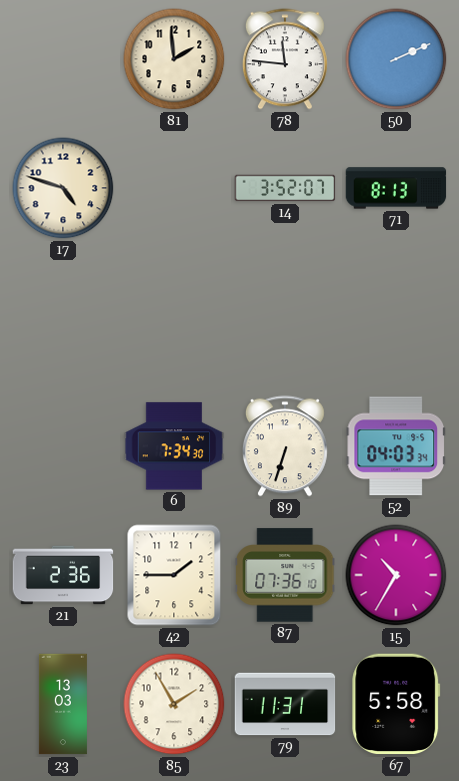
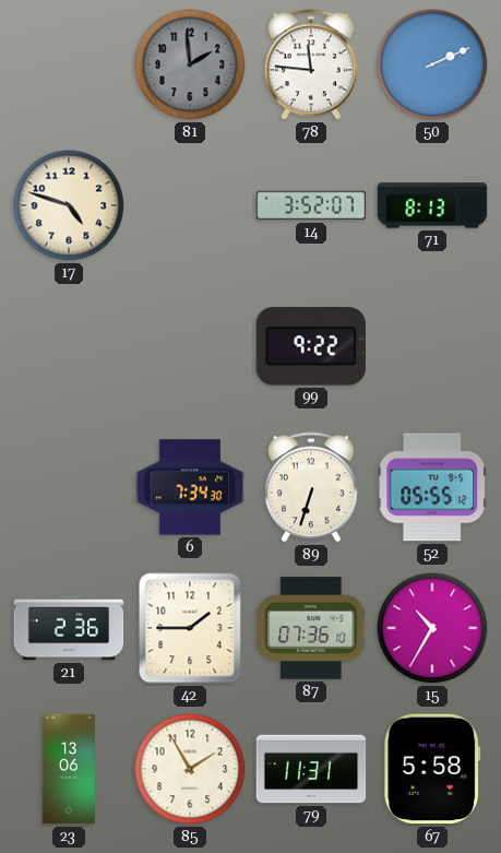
81 dial: cream -> grey
99: none -> 9:22
52: 04:03 -> 05:55
23: 13:03 -> 13:06
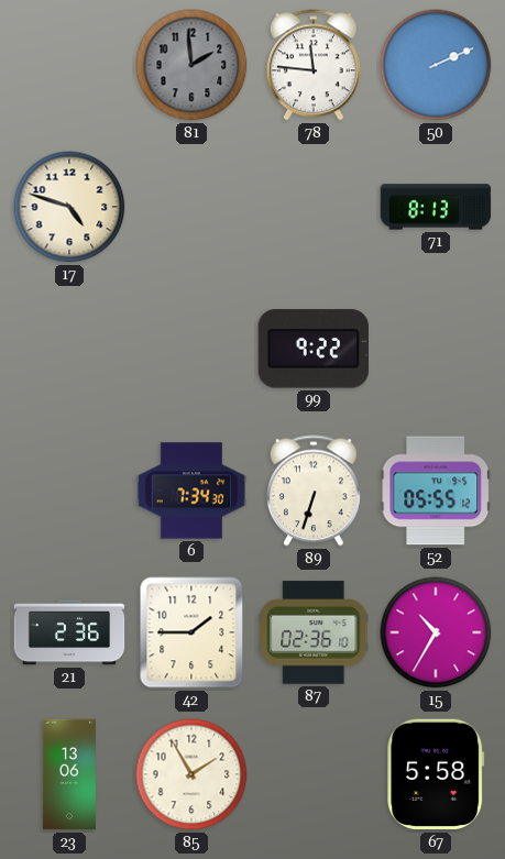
14: 3:52 -> none
87: 07:36 -> 02:36
79: 11:31 -> none
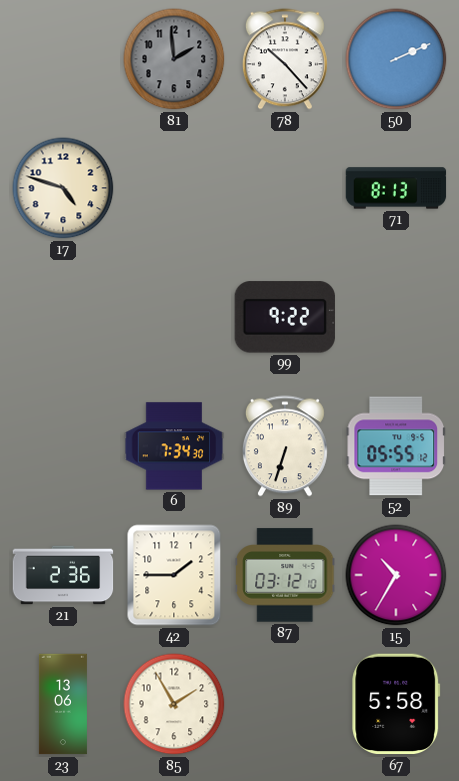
78: 11:46 -> 10:23
87: 02:36 -> 03:12
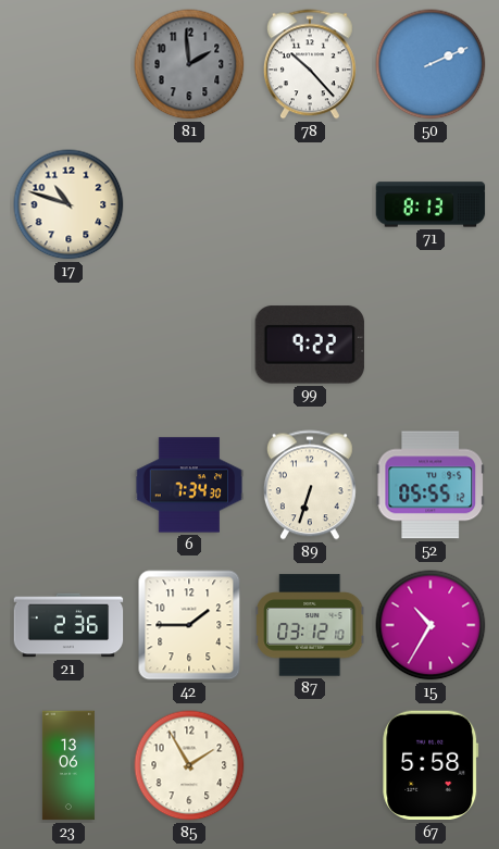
17: 4:48 -> 10:48
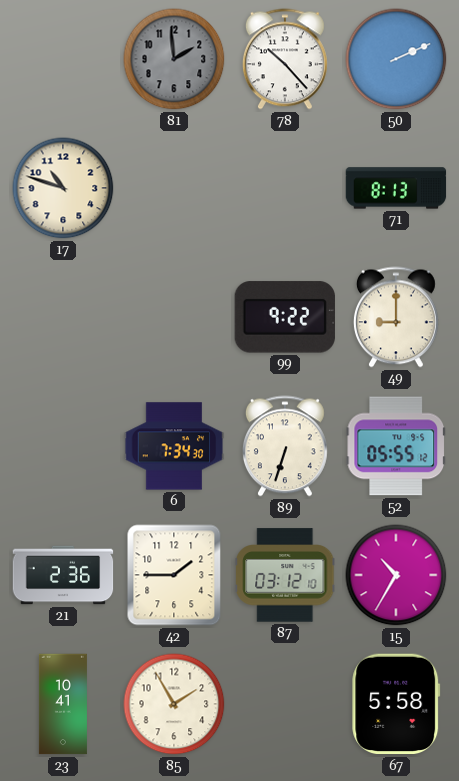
49: none -> 9:00
23: 13:06 -> 10:41
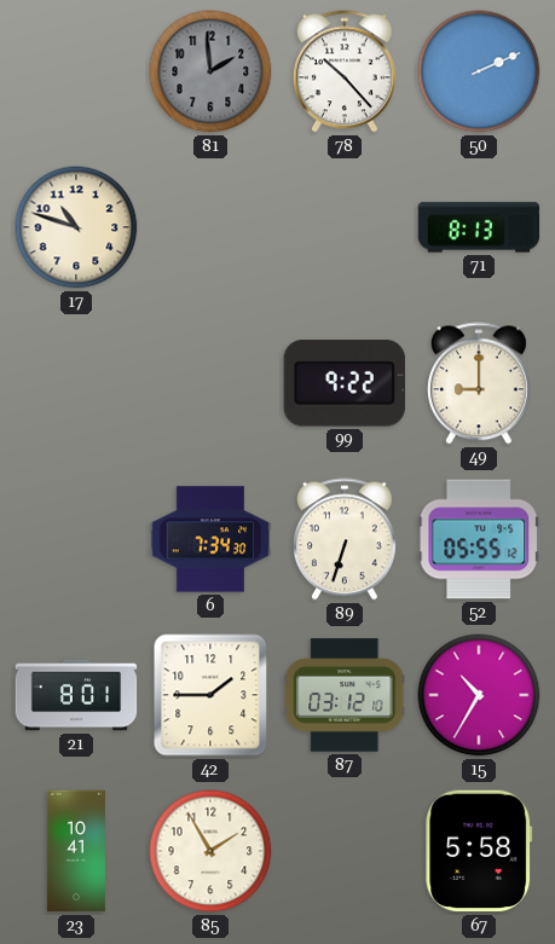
21: 2:36 -> 8:01
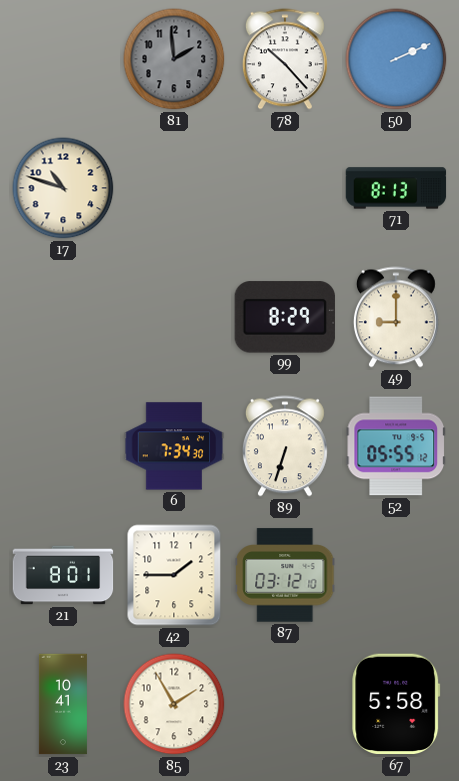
99: 9:22 -> 8:29
15: 10:35 -> none
